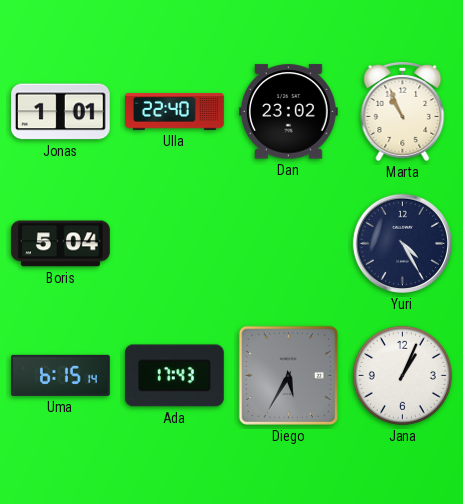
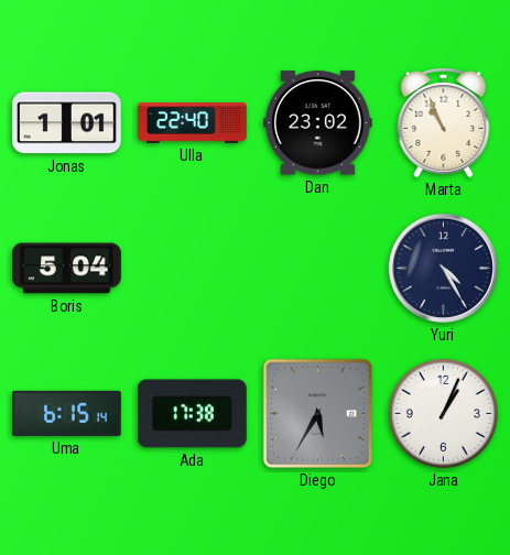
Ada: 17:43 -> 17:38
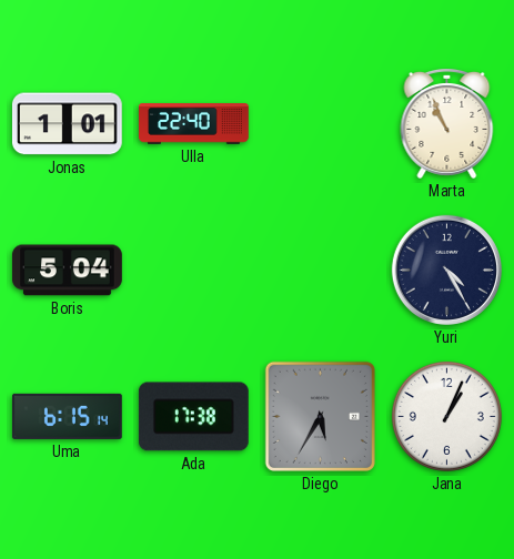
Dan: 23:02 -> none
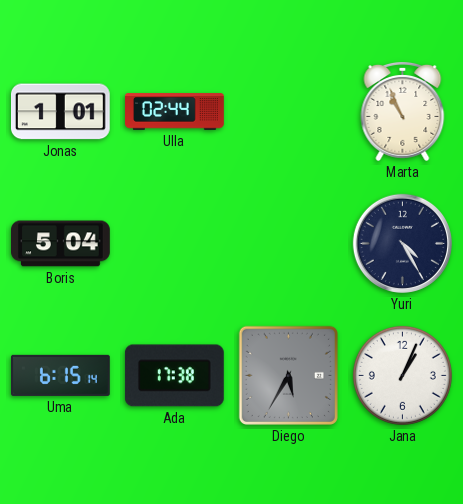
Ulla: 22:40 -> 02:44
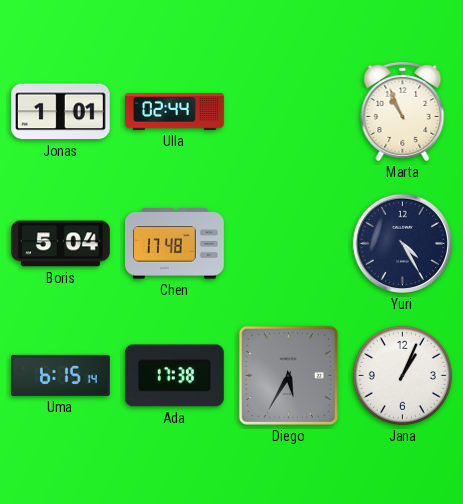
Chen: none -> 17:48
